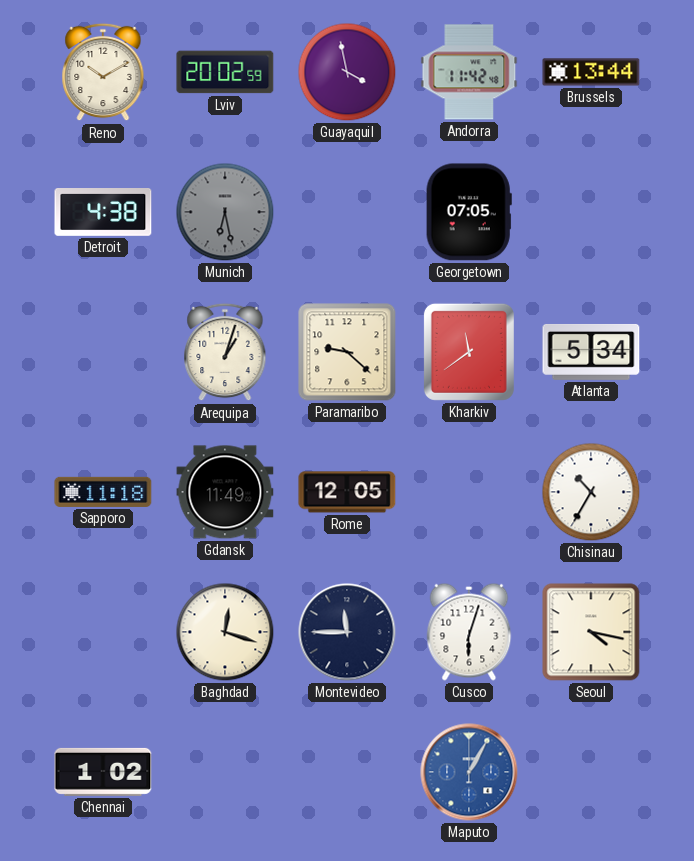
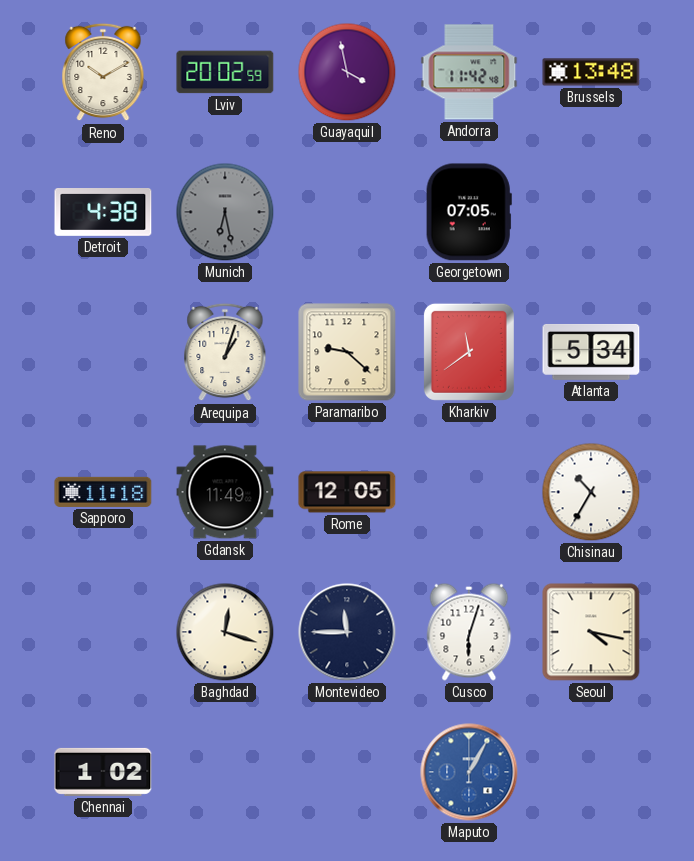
Brussels: 13:44 -> 13:48
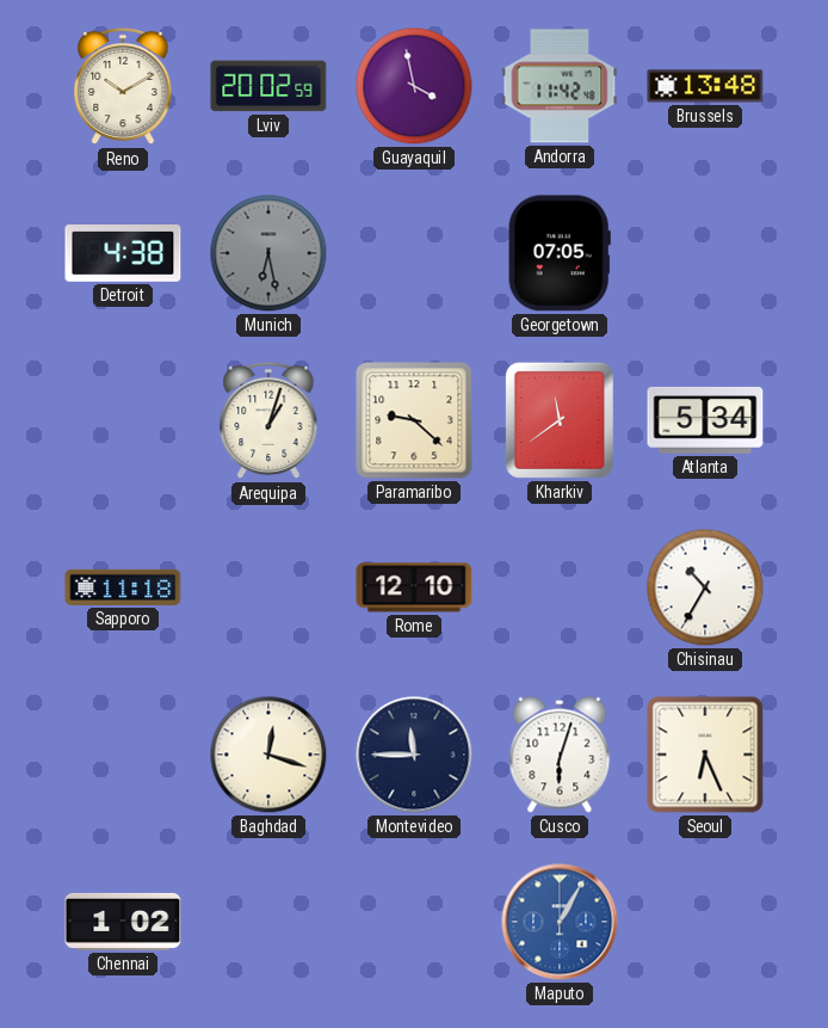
Gdansk: 11:49 -> none
Rome: 12:05 -> 12:10
Seoul: 4:17 -> 6:26
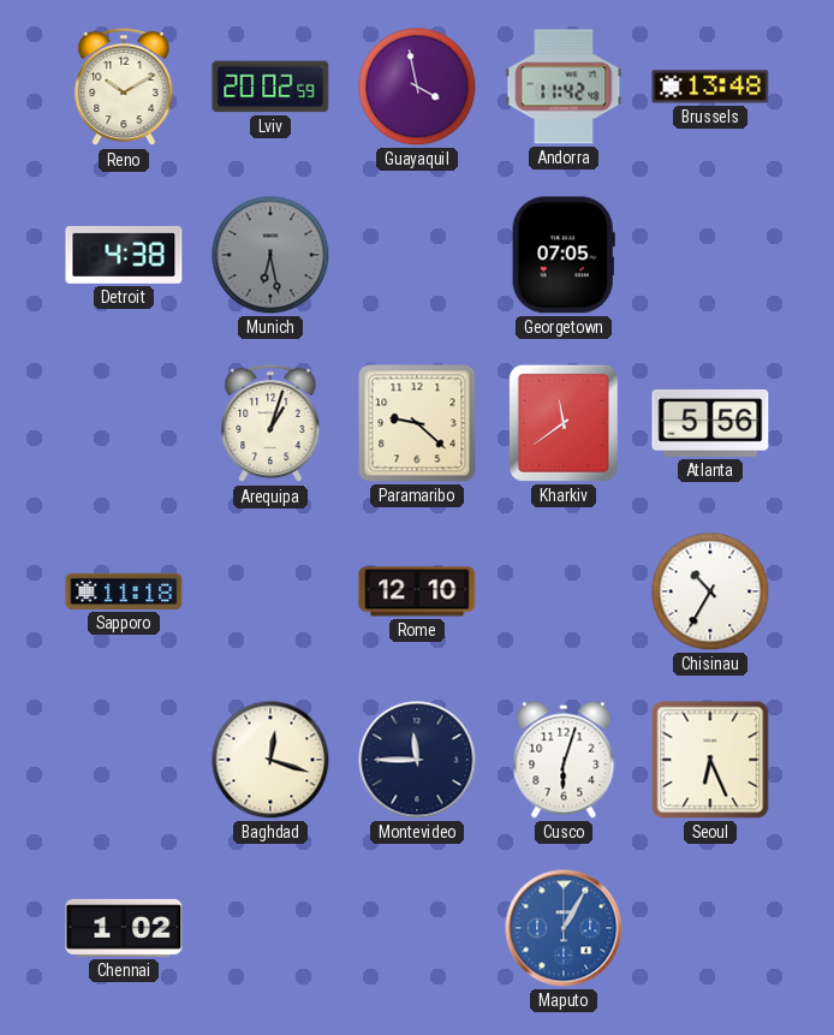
Atlanta: 5:34 -> 5:56
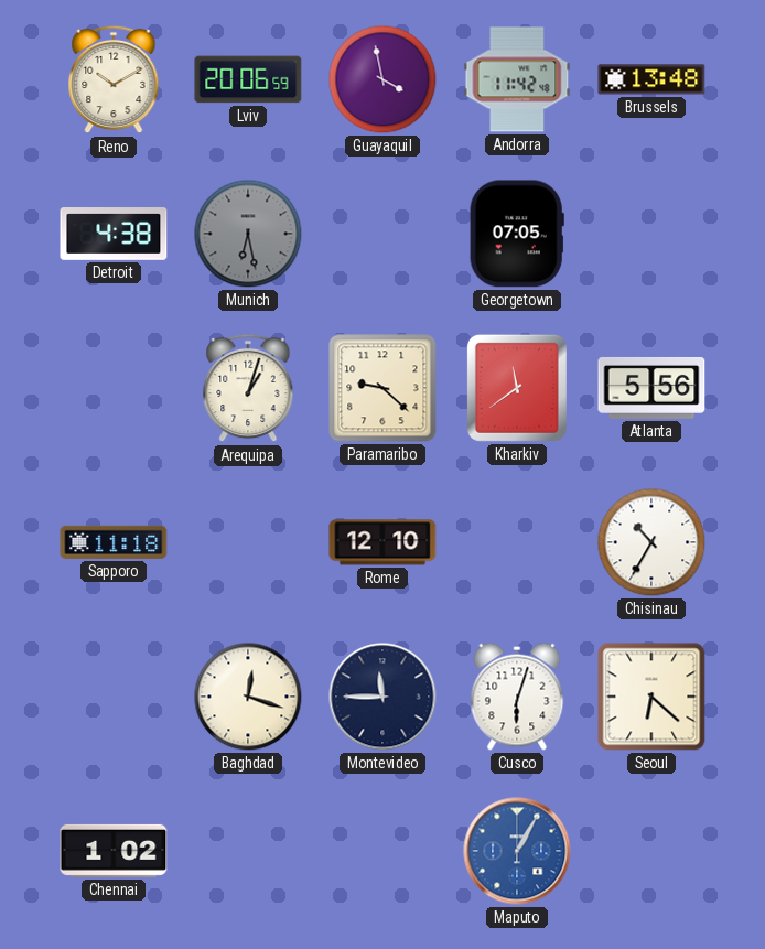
Lviv: 20:02 -> 20:06
Seoul: 6:26 -> 6:22
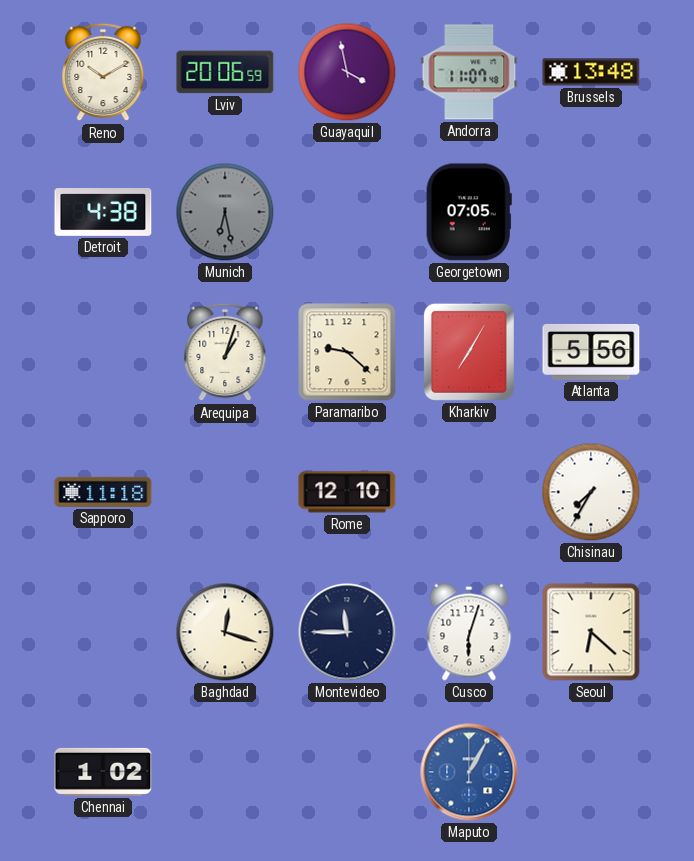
Andorra: 11:42 -> 11:07
Kharkiv: 11:39 -> 7:05
Chisinau: 10:35 -> 7:35
